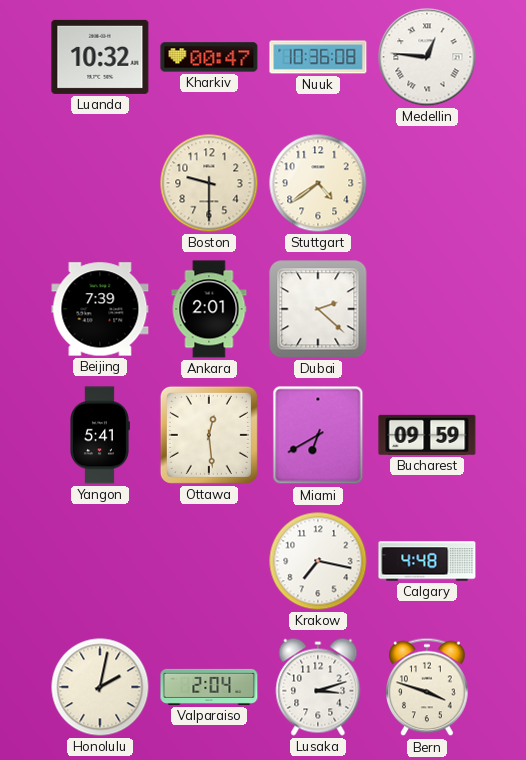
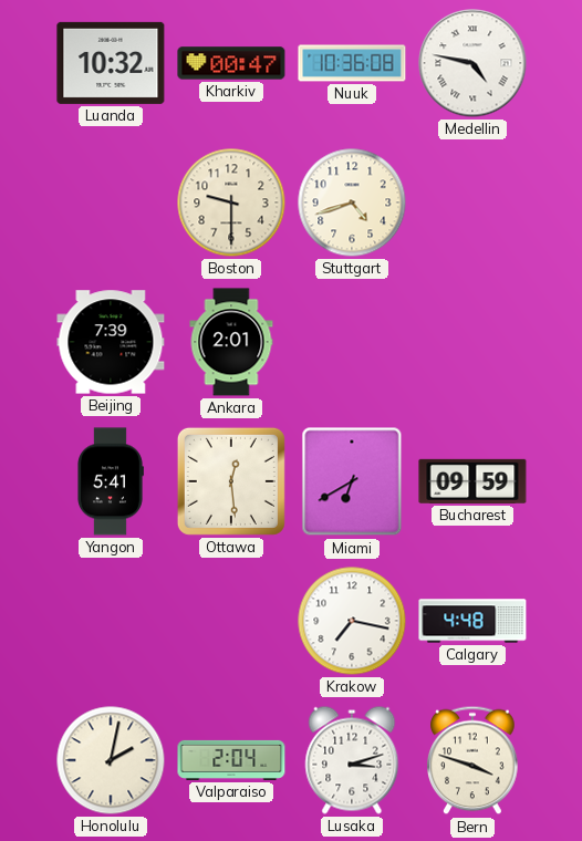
Medellin: 12:46 -> 4:47
Stuttgart: 4:39 -> 4:42
Dubai: 2:22 -> none
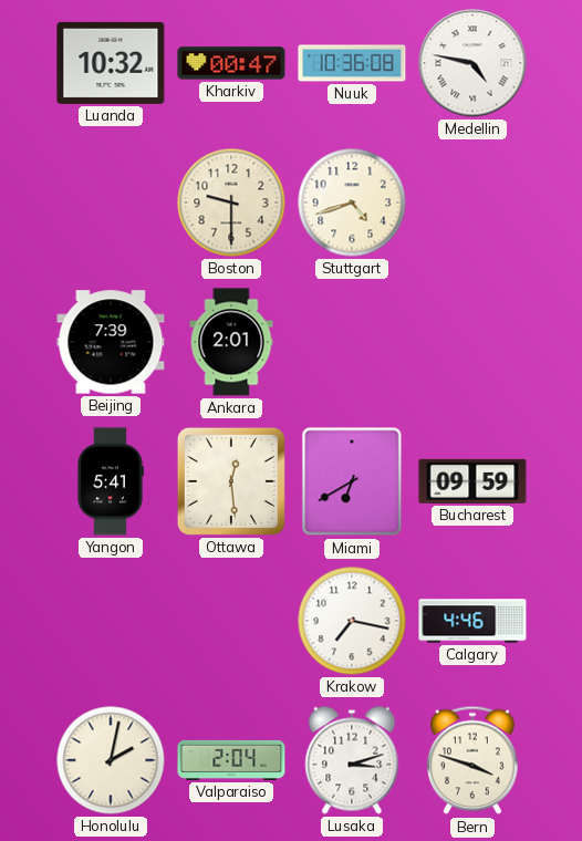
Calgary: 4:48 -> 4:46
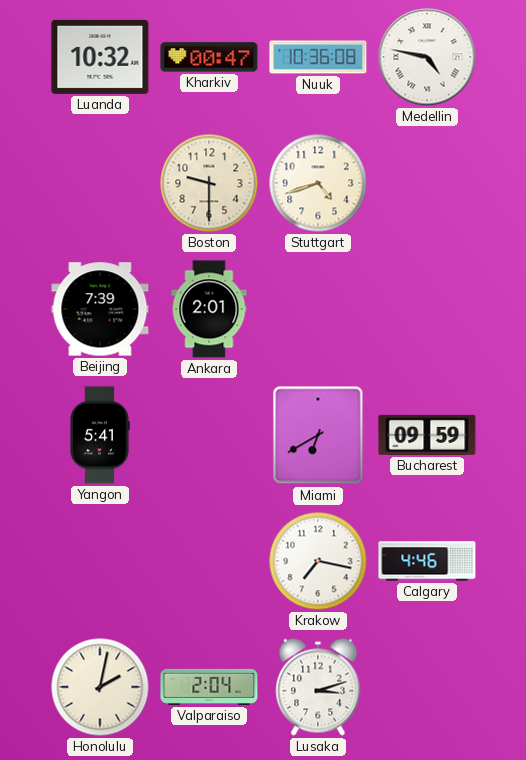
Ottawa: 12:29 -> none
Bern: 3:48 -> none
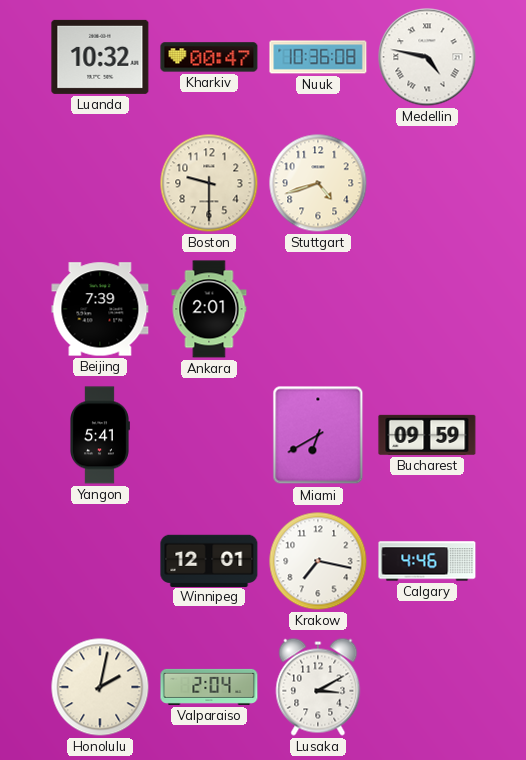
Winnipeg: none -> 12:01
Lusaka: 3:12 -> 3:10
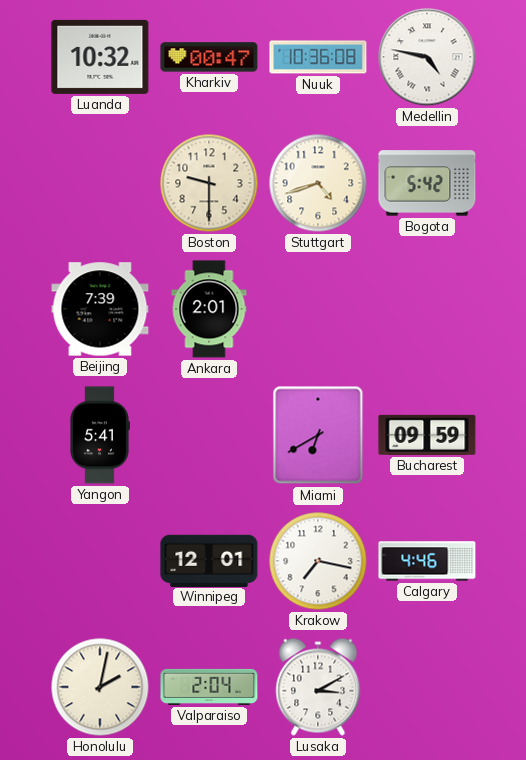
Bogota: none -> 5:42
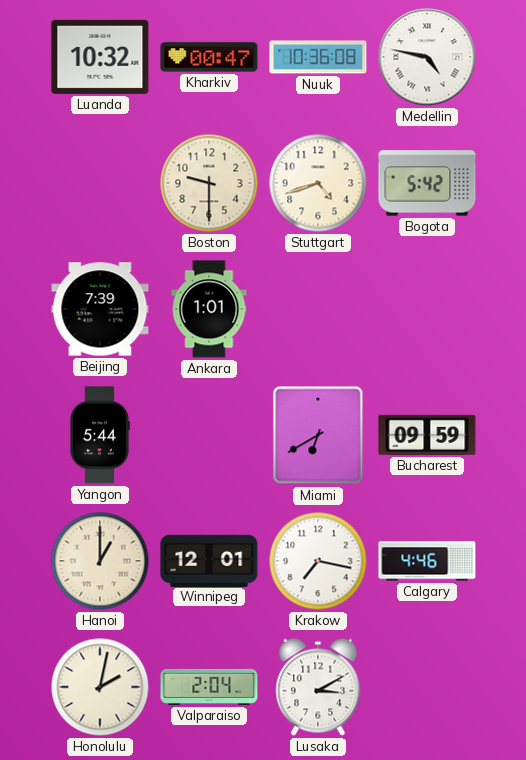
Ankara: 2:01 -> 1:01
Yangon: 5:41 -> 5:44
Hanoi: none -> 1:00
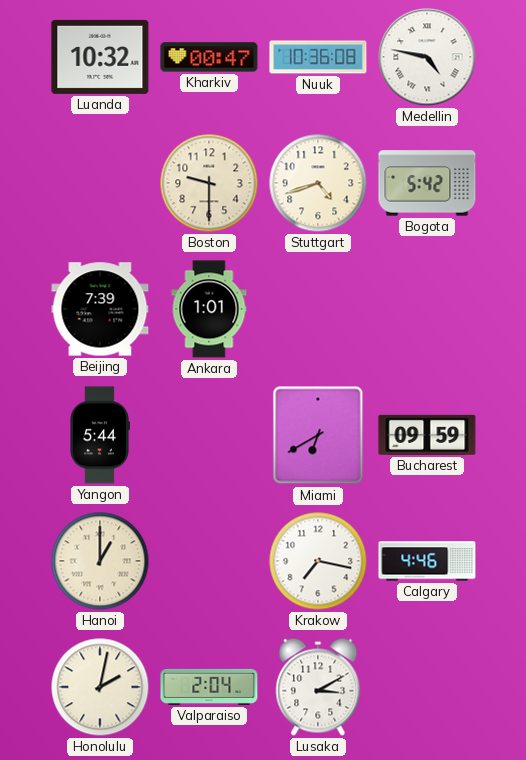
Winnipeg: 12:01 -> none
